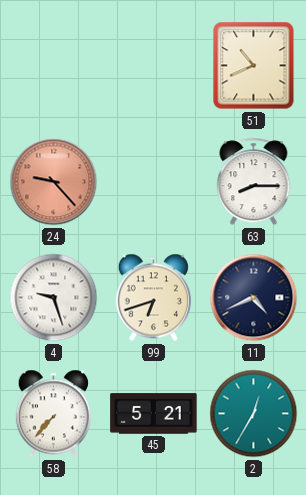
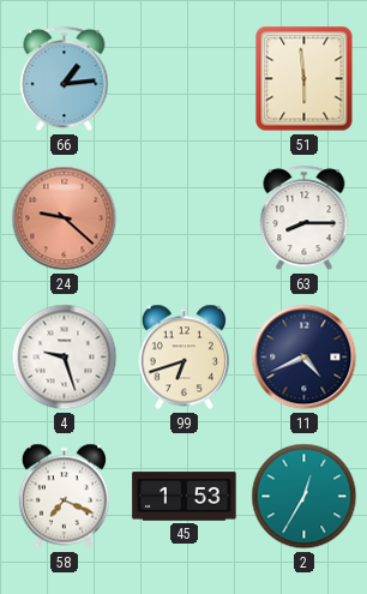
66: none -> 1:14
51: 10:41 -> 5:59
24: 9:23 -> 9:22
58: 7:37 -> 7:19
45: 5:21 -> 1:53
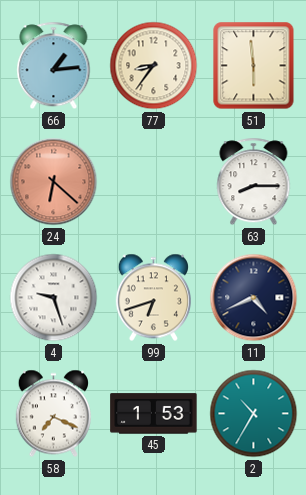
77: none -> 8:36
24: 9:22 -> 6:22
2: 12:35 -> 10:35
